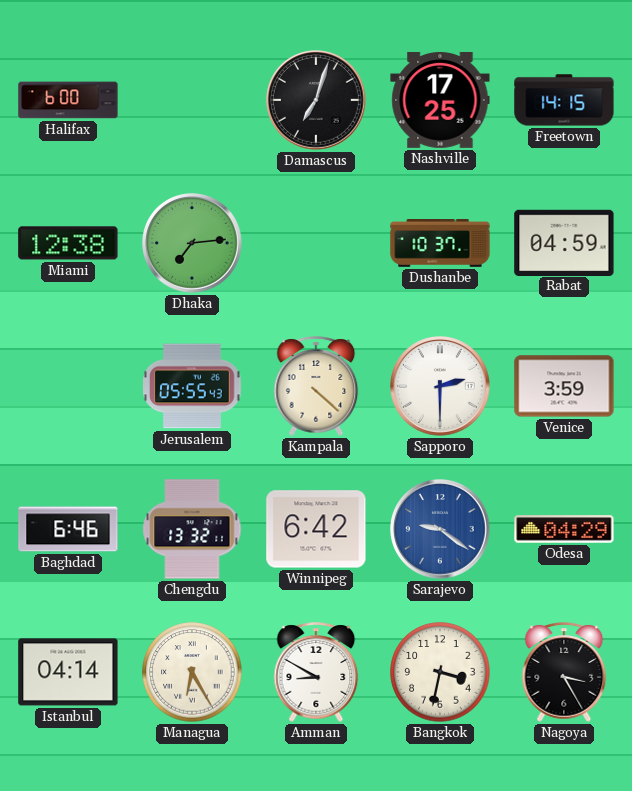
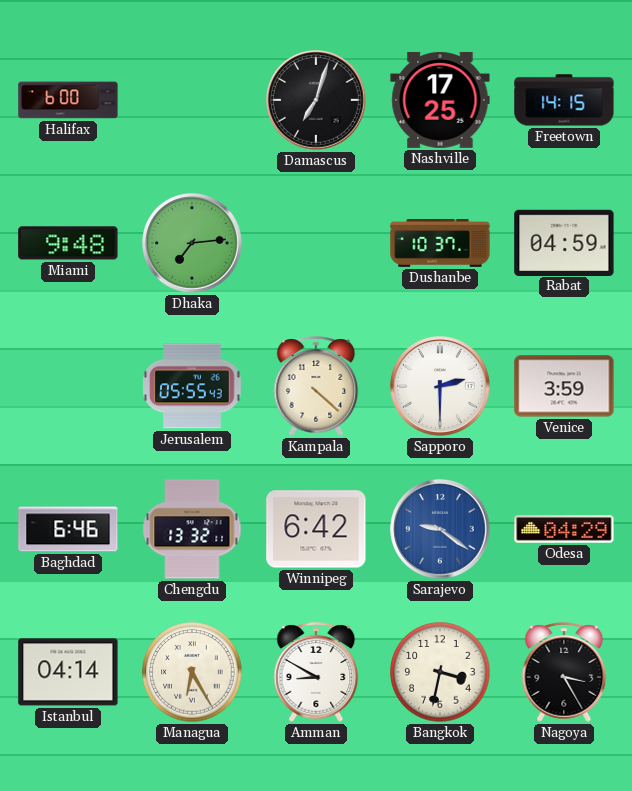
Miami: 12:38 -> 9:48
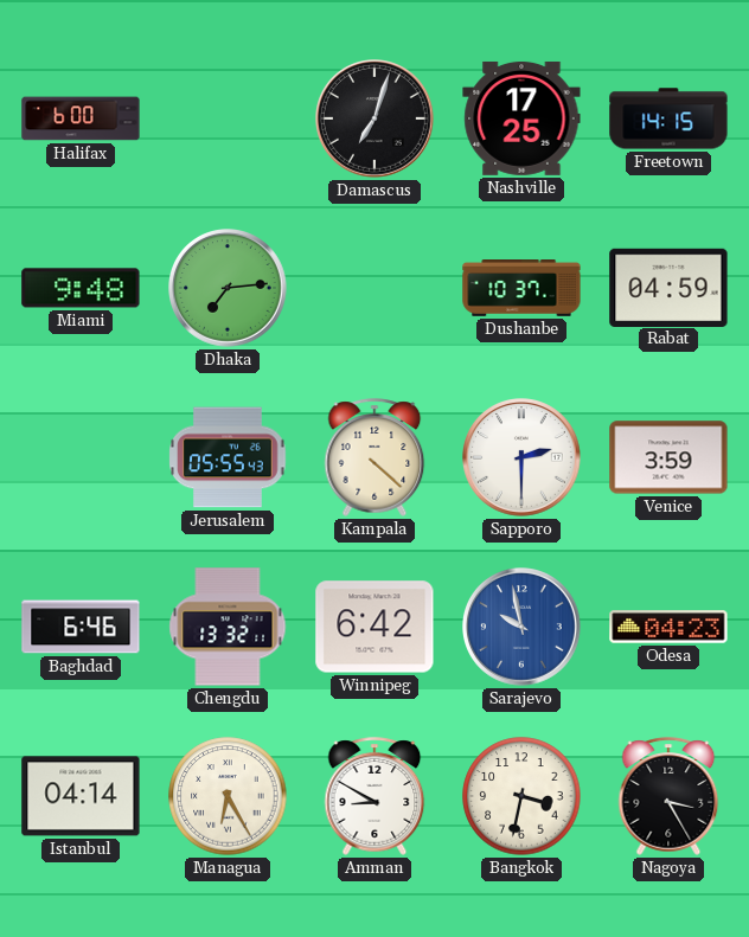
Sarajevo: 9:21 -> 9:58
Odesa: 04:29 -> 04:23
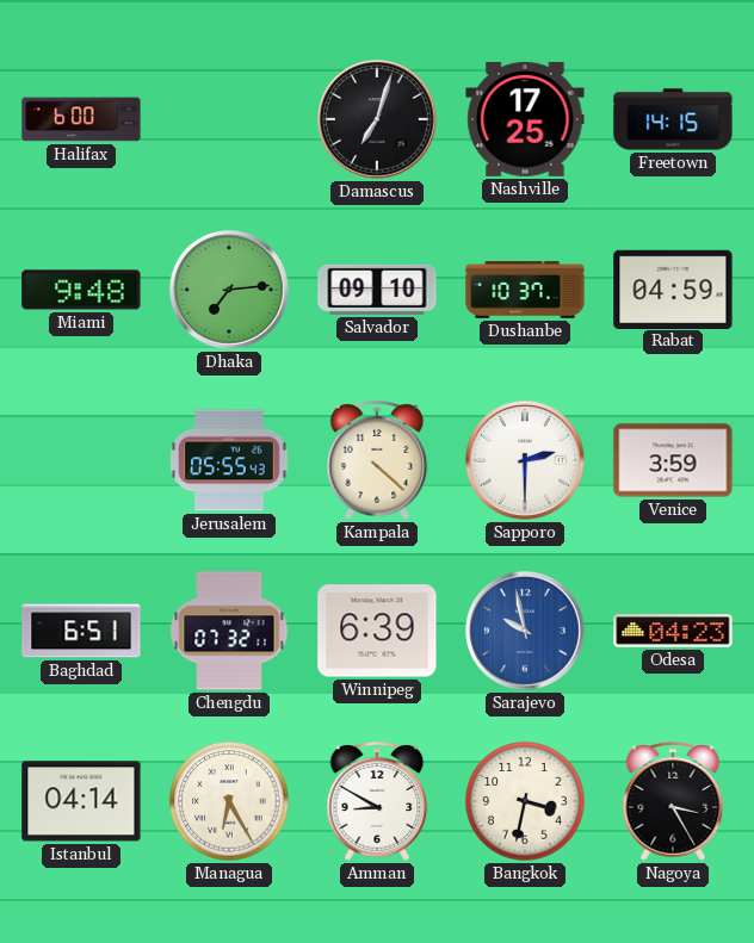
Salvador: none -> 09:10
Baghdad: 6:46 -> 6:51
Chengdu: 13:32 -> 07:32
Winnipeg: 6:42 -> 6:39
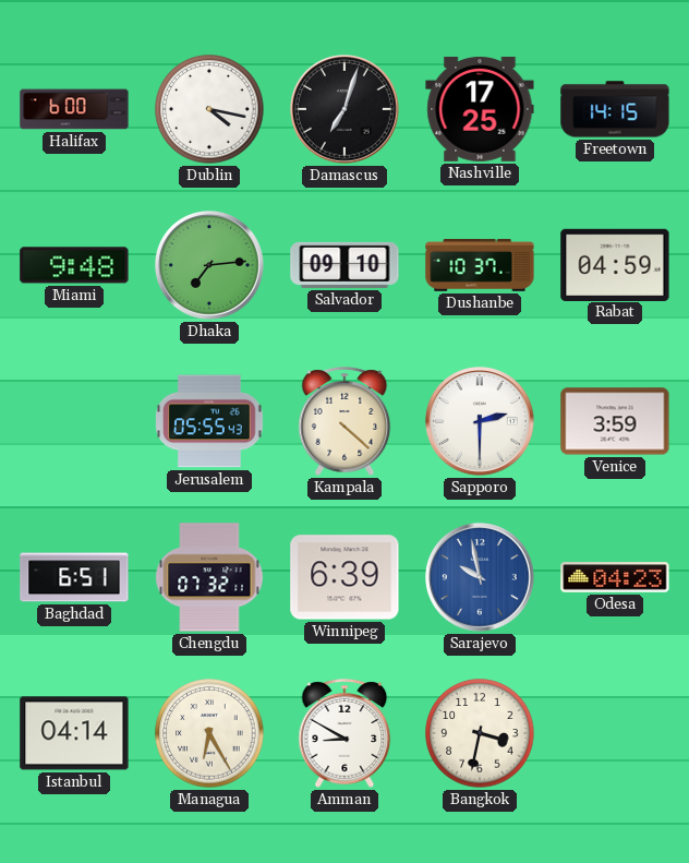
Dublin: none -> 4:17
Nagoya: 3:25 -> none
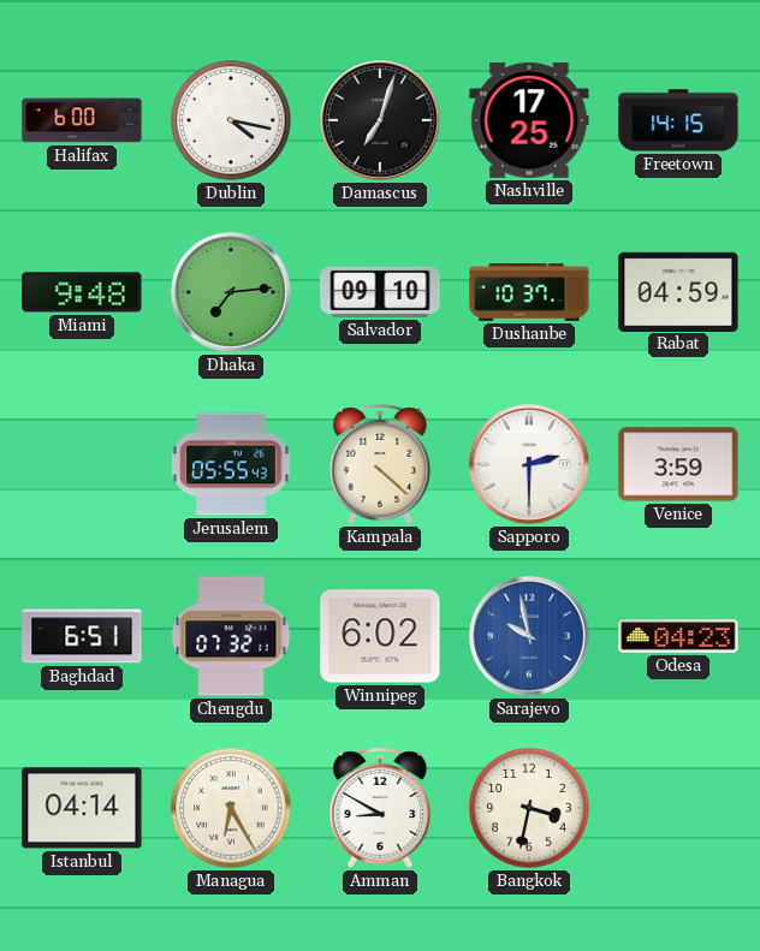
Winnipeg: 6:39 -> 6:02
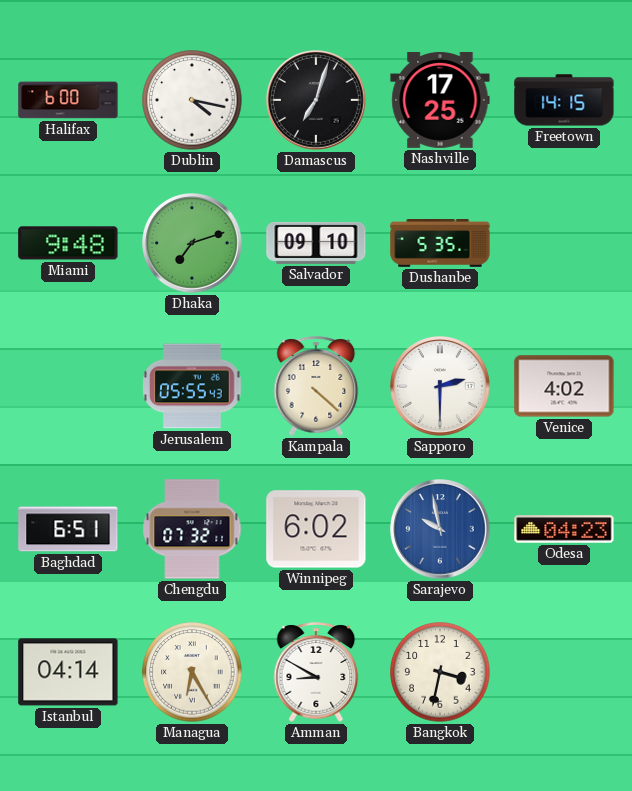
Dhaka: 7:14 -> 7:12
Dushanbe: 10:37 -> 5:35
Rabat: 04:59 -> none
Venice: 3:59 -> 4:02
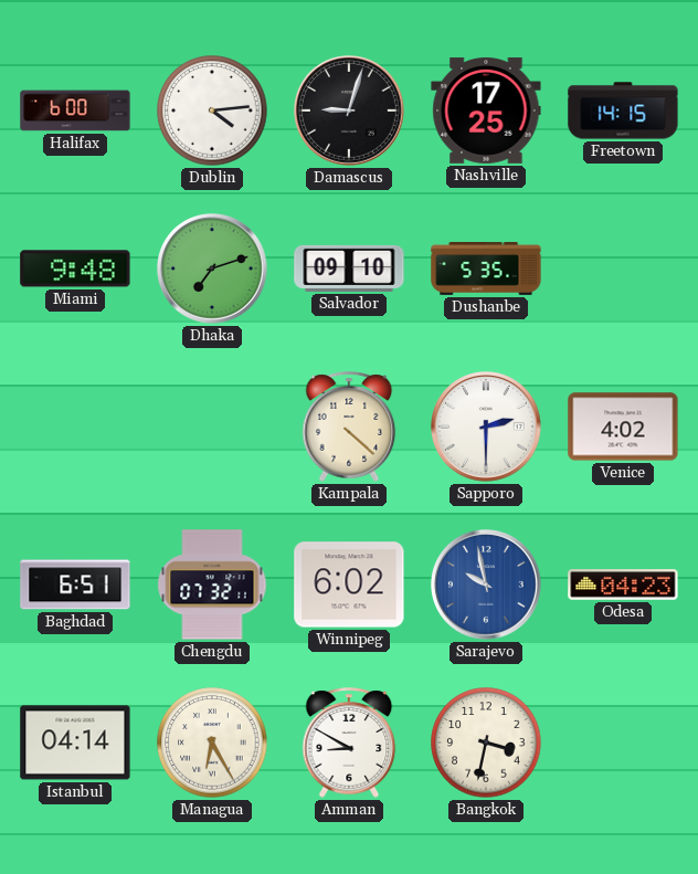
Dublin: 4:17 -> 4:14
Damascus: 7:03 -> 9:03
Jerusalem: 05:55 -> none
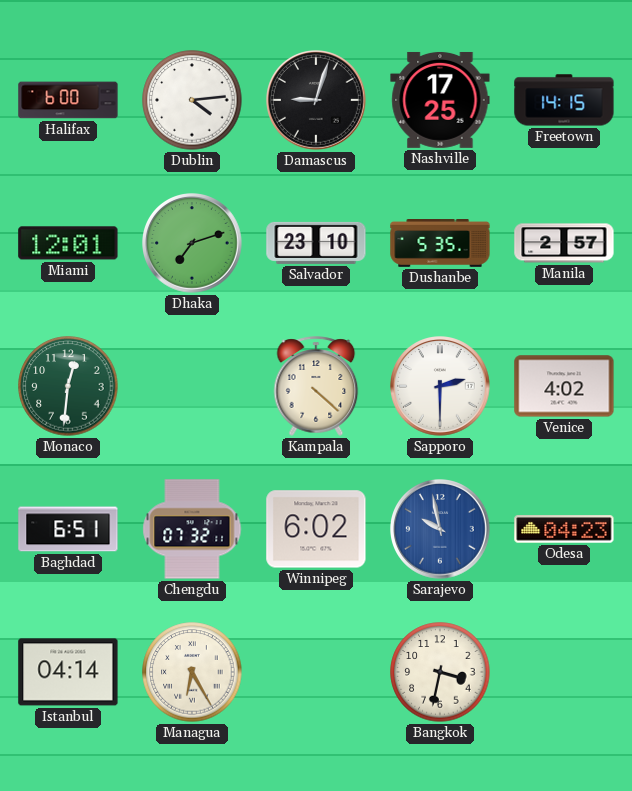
Miami: 9:48 -> 12:01
Salvador: 09:10 -> 23:10
Manila: none -> 2:57
Monaco: none -> 12:31
Amman: 8:50 -> none
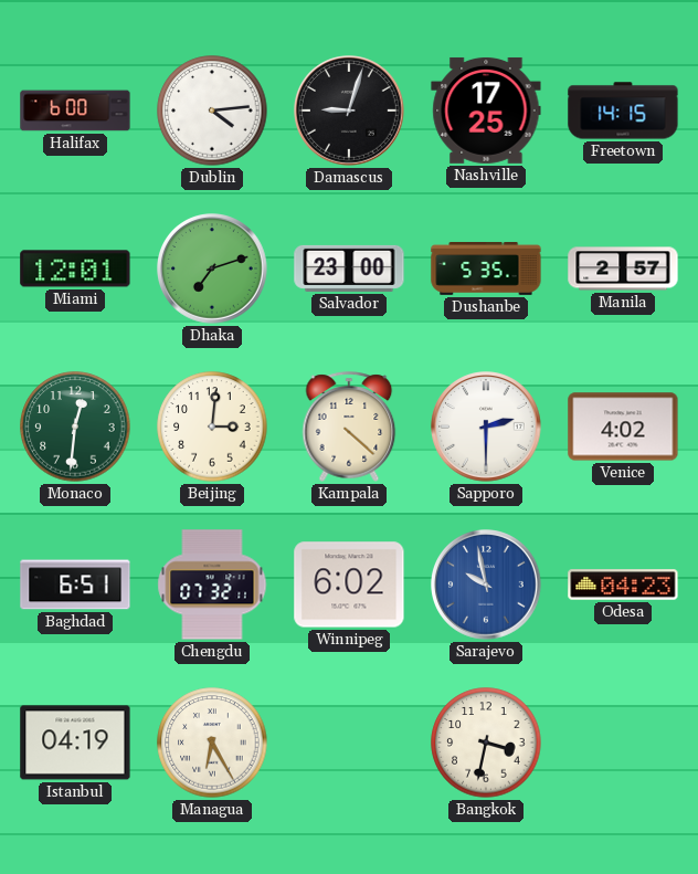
Salvador: 23:10 -> 23:00
Beijing: none -> 3:01
Istanbul: 04:14 -> 04:19
